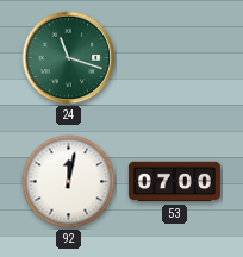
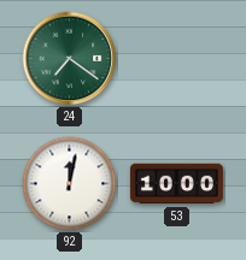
24: 11:18 -> 7:21
53: 07:00 -> 10:00
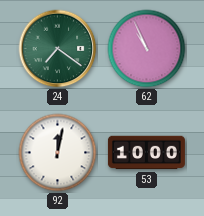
62: none -> 10:56
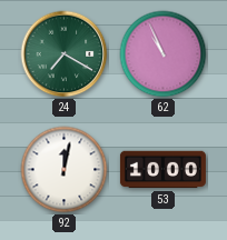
24: 7:21 -> 7:20
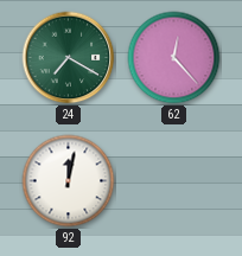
62: 10:56 -> 12:23
53: 10:00 -> none
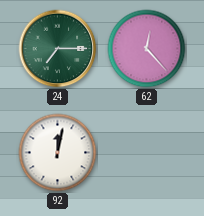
24: 7:20 -> 7:15
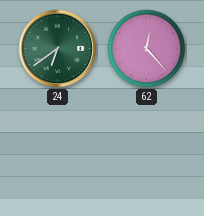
24: 7:15 -> 6:39
92: 12:02 -> none
